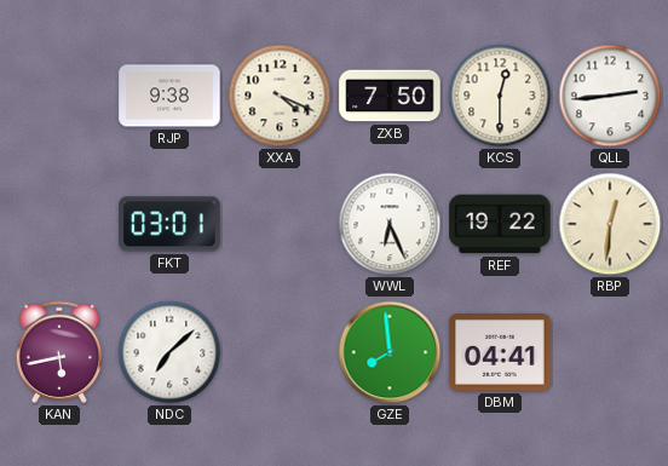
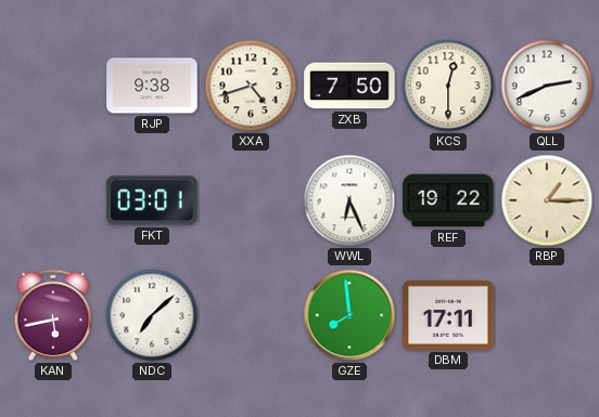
XXA: 4:19 -> 4:42
QLL: 2:44 -> 2:41
RBP: 12:31 -> 1:15
DBM: 04:41 -> 17:11
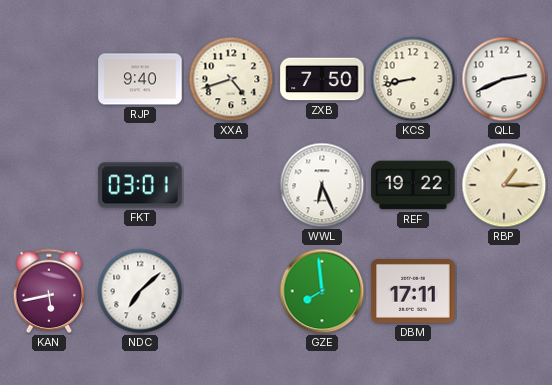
RJP: 9:38 -> 9:40
KCS: 12:30 -> 8:43
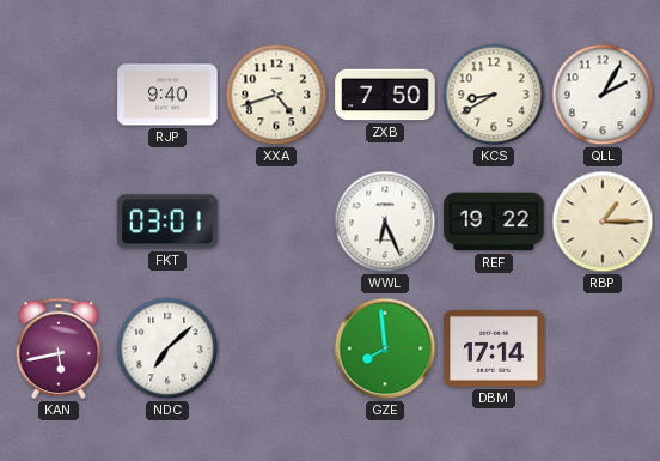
KCS: 8:43 -> 8:40
QLL: 2:41 -> 2:05
DBM: 17:11 -> 17:14
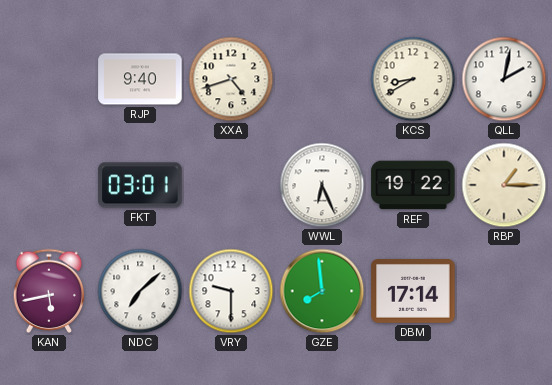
ZXB: 7:50 -> none
QLL: 2:05 -> 2:02
VRY: none -> 9:30
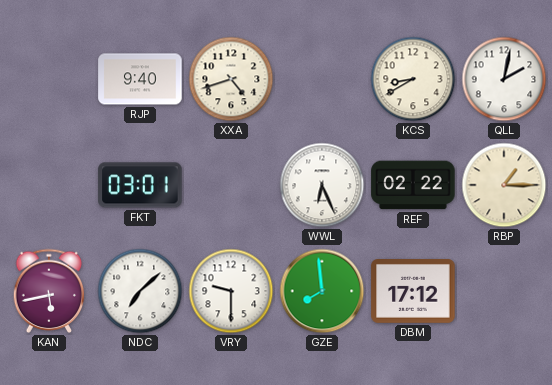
REF: 19:22 -> 02:22
DBM: 17:14 -> 17:12
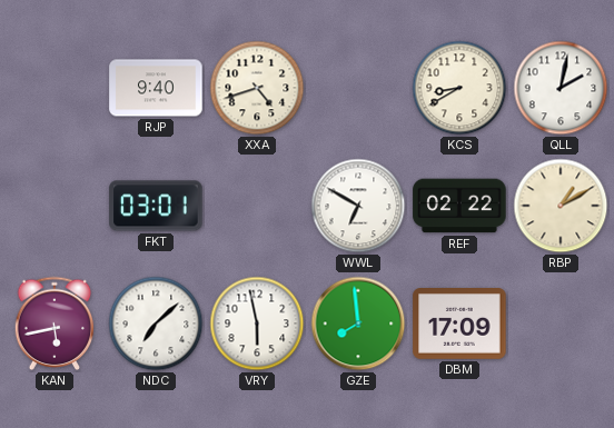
WWL: 6:26 -> 6:50
RBP: 1:15 -> 1:10
VRY: 9:30 -> 5:58
DBM: 17:12 -> 17:09
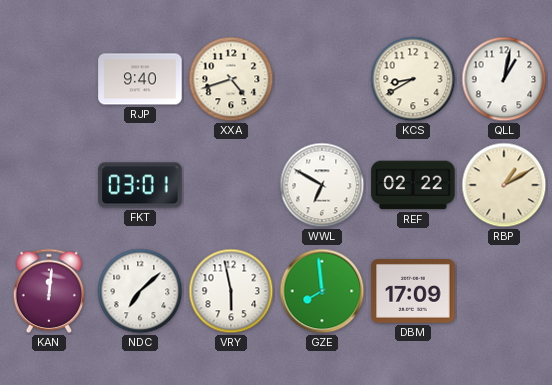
QLL: 2:02 -> 1:02
KAN: 5:43 -> 12:01
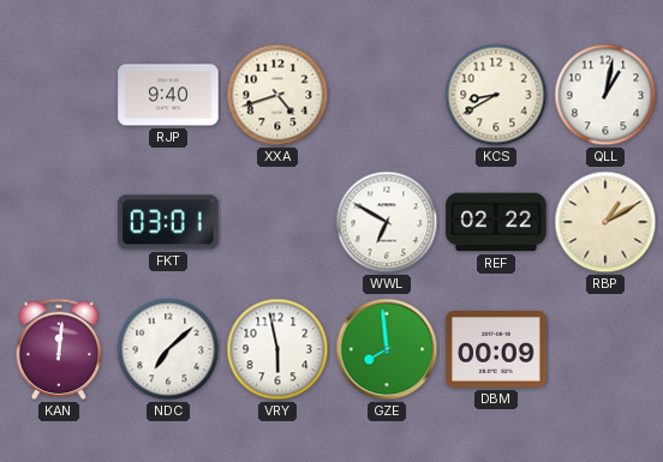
DBM: 17:09 -> 00:09
